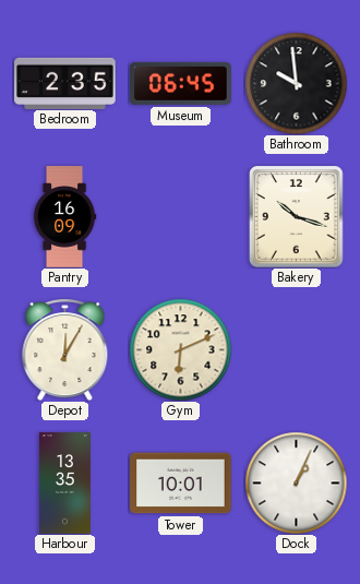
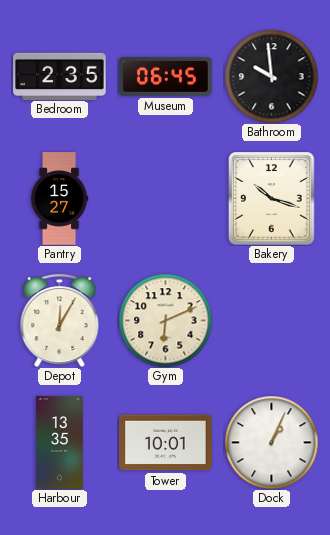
Pantry: 16:09 -> 15:27
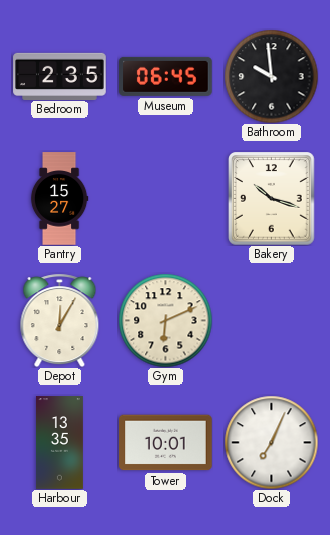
Dock: 1:04 -> 7:04
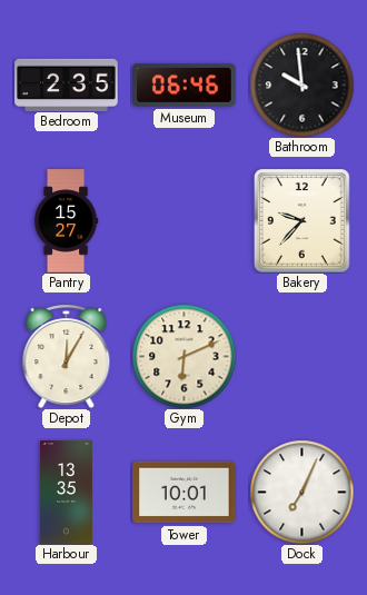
Museum: 06:45 -> 06:46
Bakery: 10:18 -> 9:37
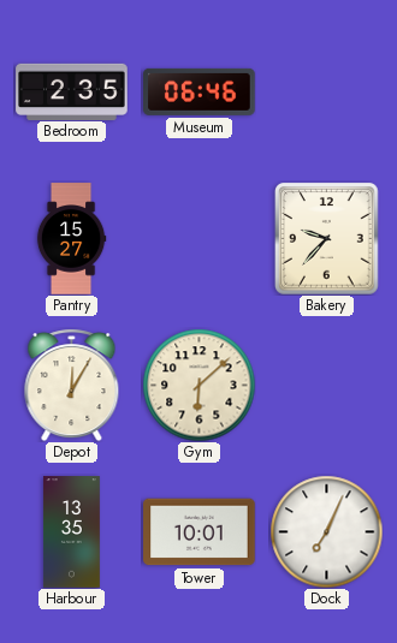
Bathroom: 9:59 -> none
Gym: 6:11 -> 6:08
